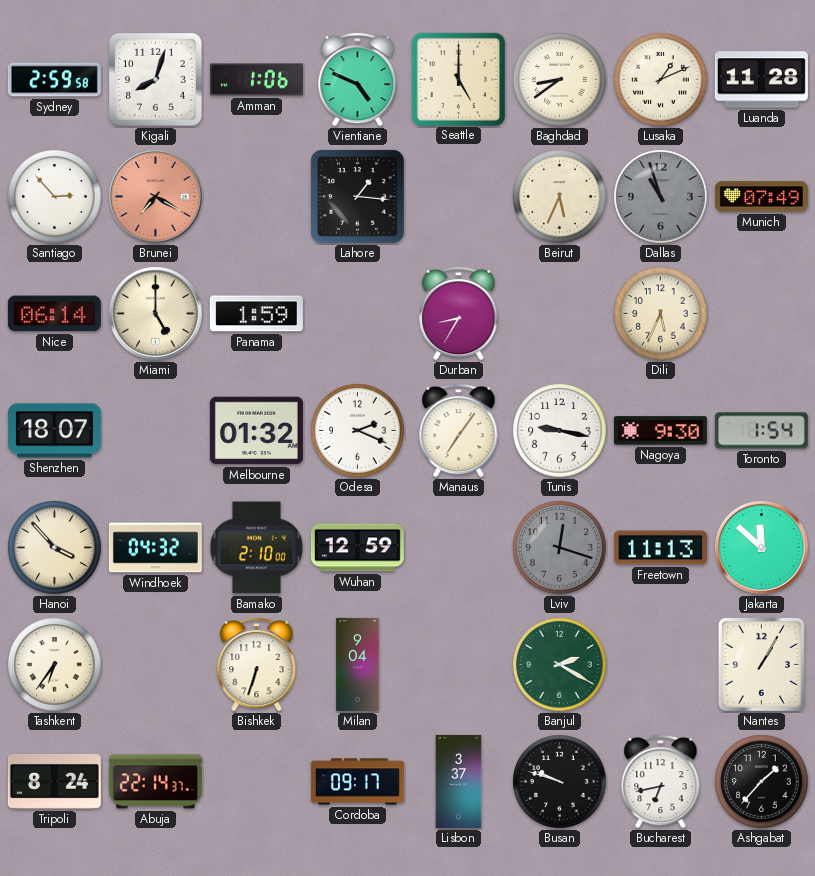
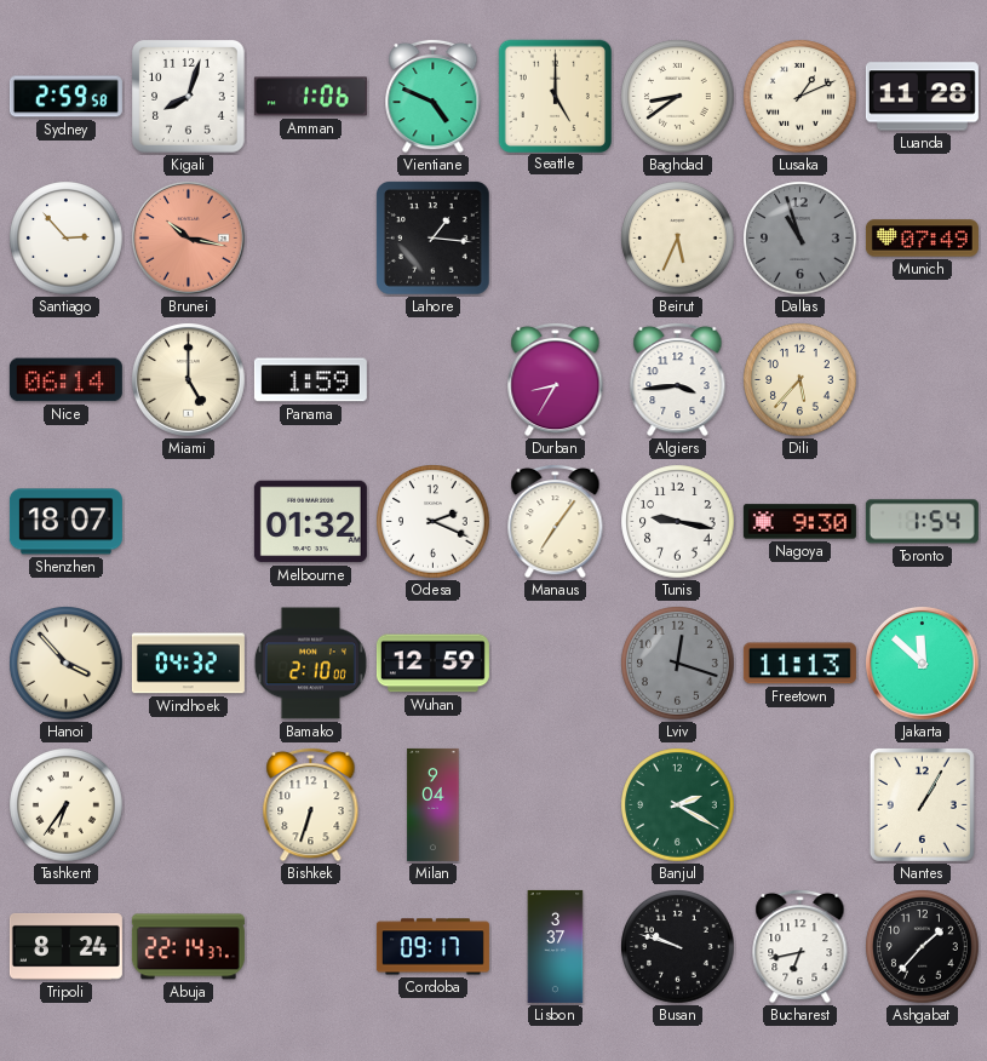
Brunei: 7:20 -> 10:17
Algiers: none -> 3:44
Dili: 5:34 -> 5:37
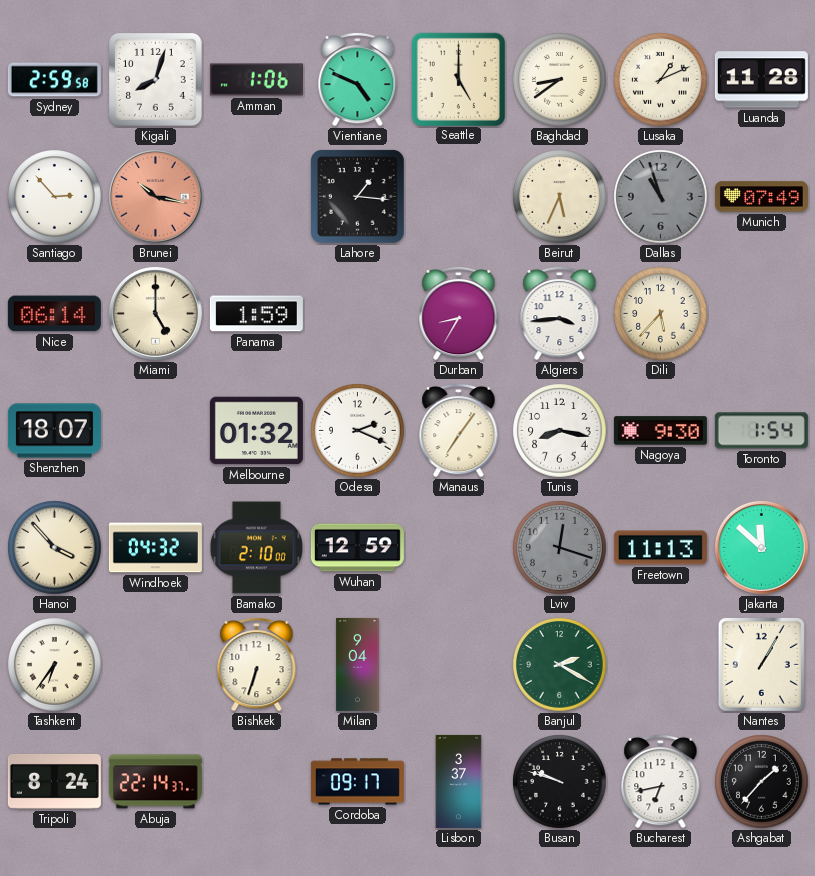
Tunis: 9:17 -> 8:17
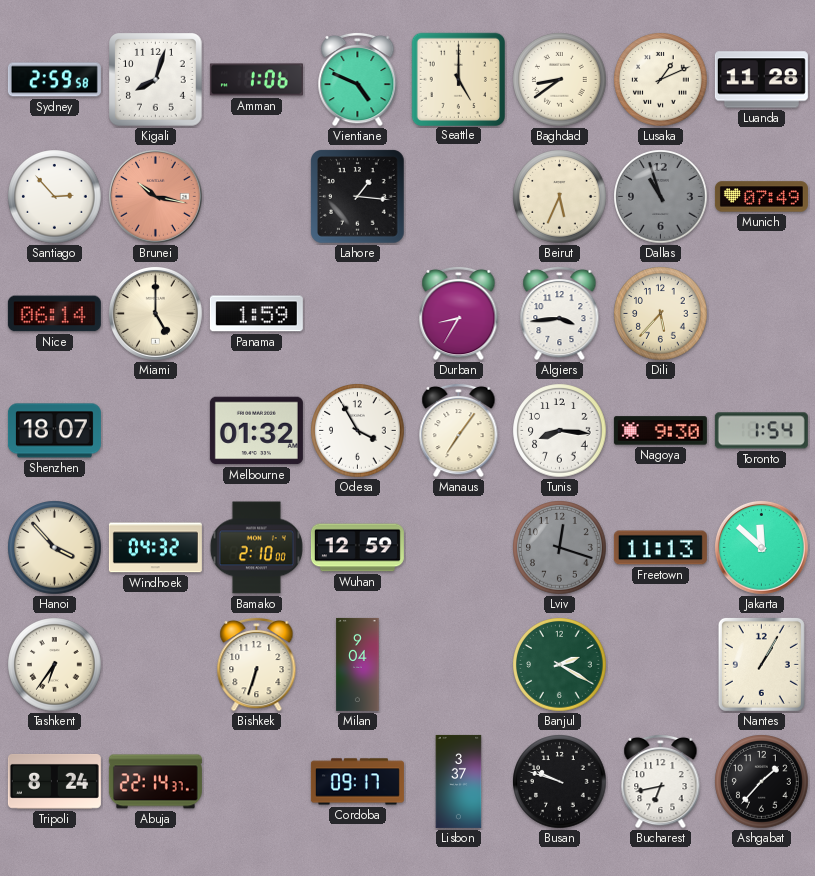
Odesa: 2:19 -> 3:55
Tunis: 8:17 -> 8:16
